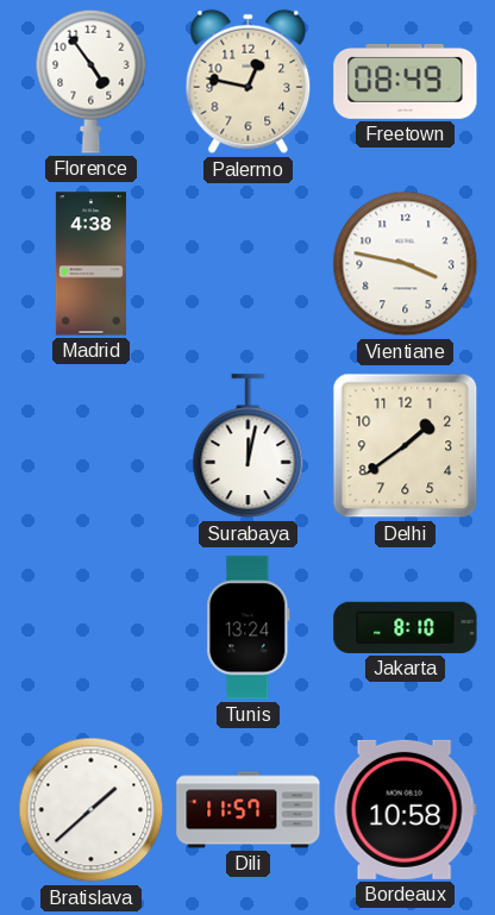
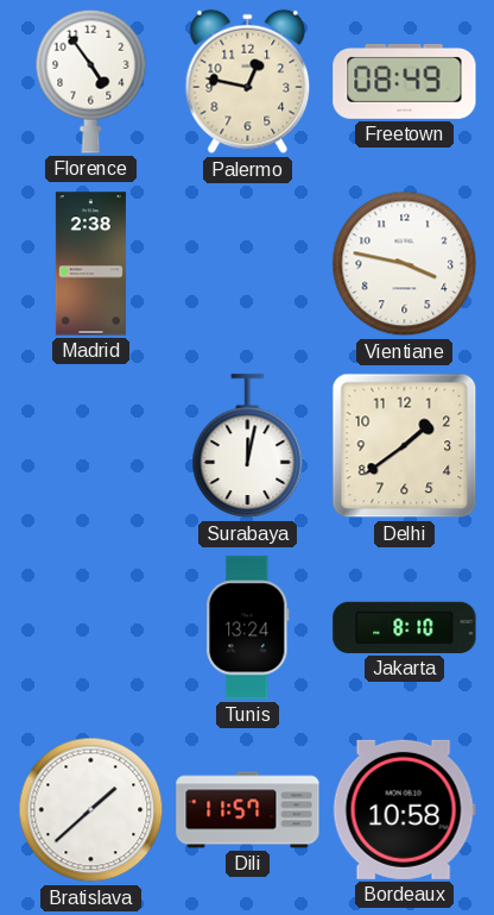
Madrid: 4:38 -> 2:38
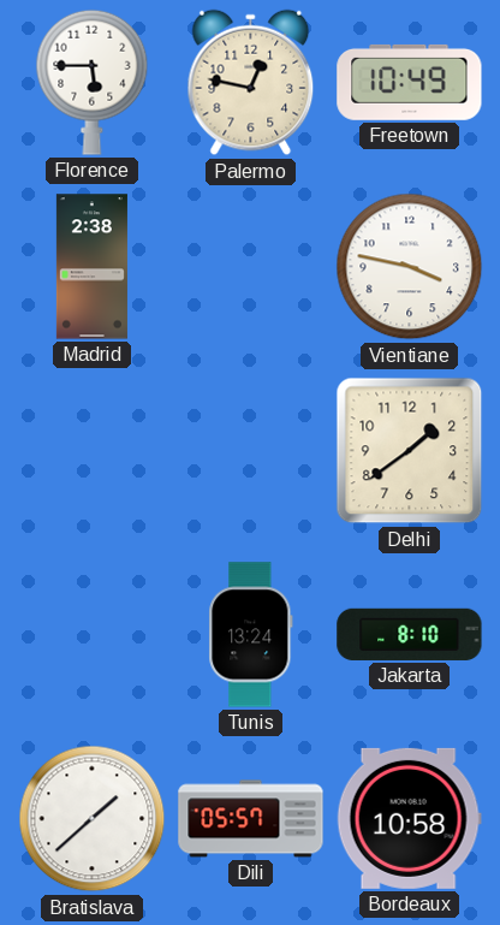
Florence: 4:54 -> 5:45
Freetown: 08:49 -> 10:49
Surabaya: 12:02 -> none
Dili: 11:57 -> 05:57
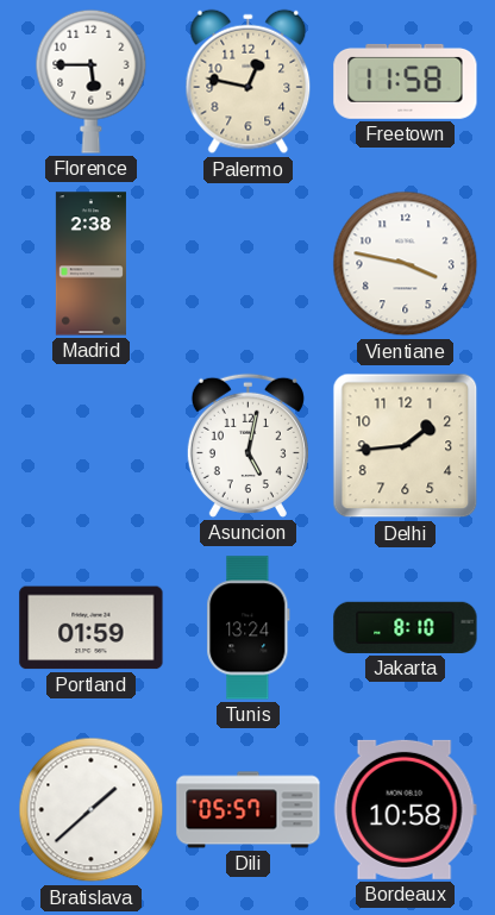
Freetown: 10:49 -> 11:58
Asuncion: none -> 5:02
Delhi: 1:39 -> 1:44
Portland: none -> 01:59
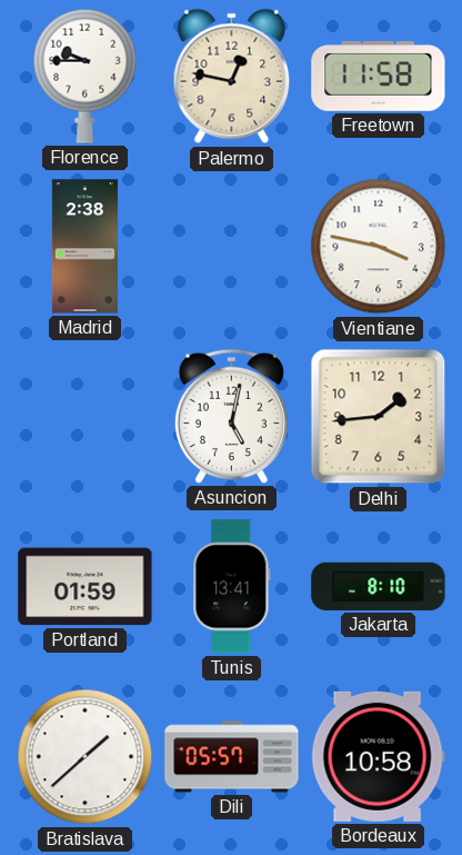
Florence: 5:45 -> 9:45
Tunis: 13:24 -> 13:41
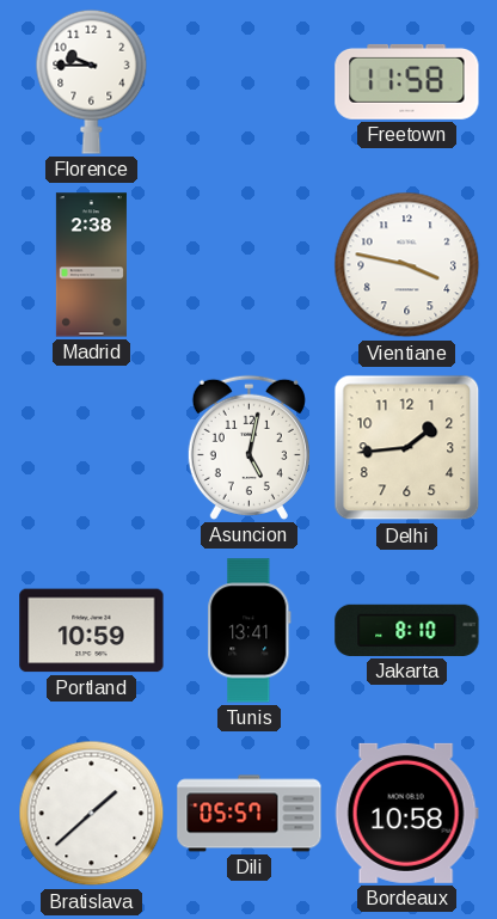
Palermo: 12:47 -> none
Portland: 01:59 -> 10:59
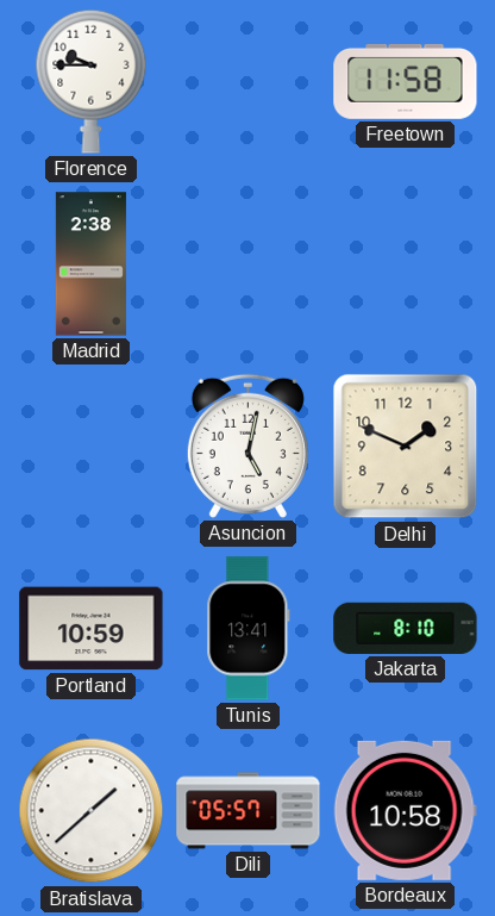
Vientiane: 3:47 -> none
Delhi: 1:44 -> 1:49
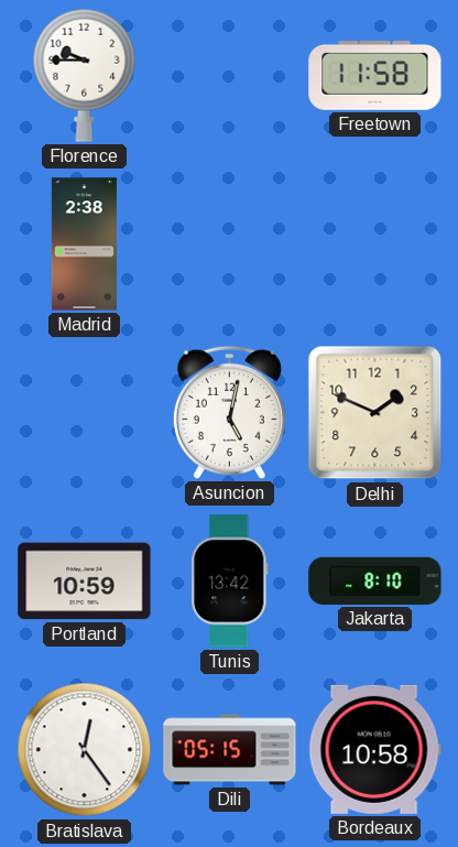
Tunis: 13:41 -> 13:42
Bratislava: 1:38 -> 12:24
Dili: 05:57 -> 05:15
